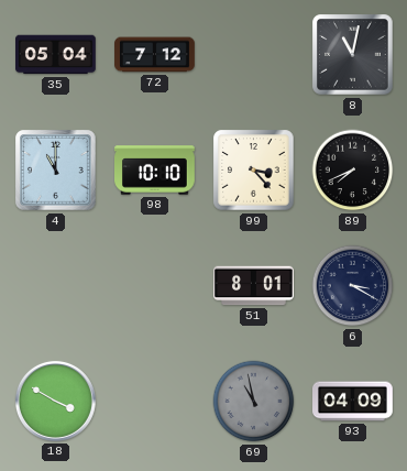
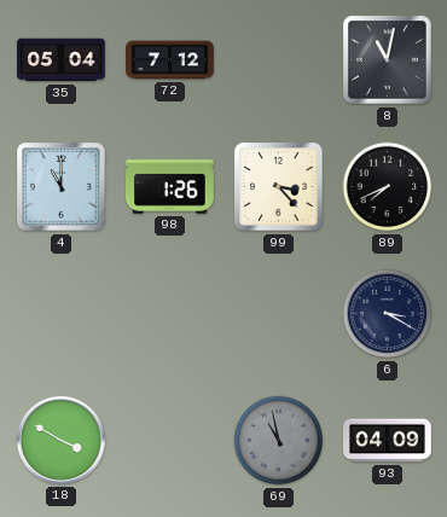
98: 10:10 -> 1:26
51: 8:01 -> none
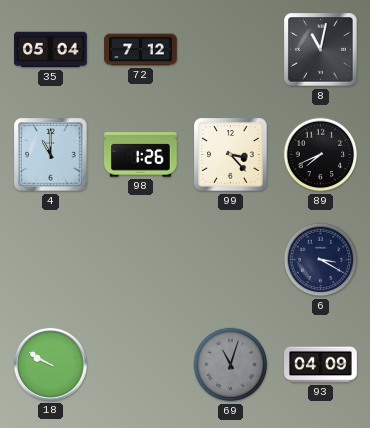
18: 3:50 -> 9:50
69: 10:58 -> 11:03
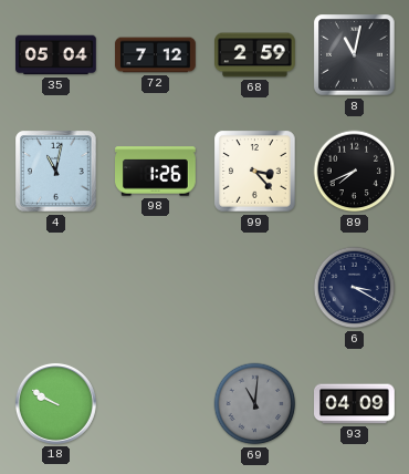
68: none -> 2:59
4: 11:00 -> 11:02
69: 11:03 -> 11:01
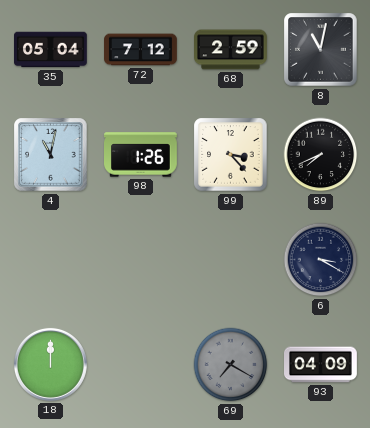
18: 9:50 -> 12:00
69: 11:01 -> 7:20
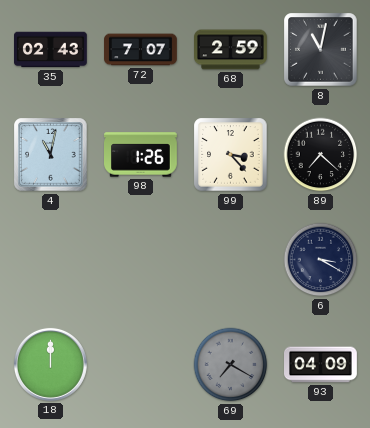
35: 05:04 -> 02:43
72: 7:12 -> 7:07
89: 7:41 -> 7:22
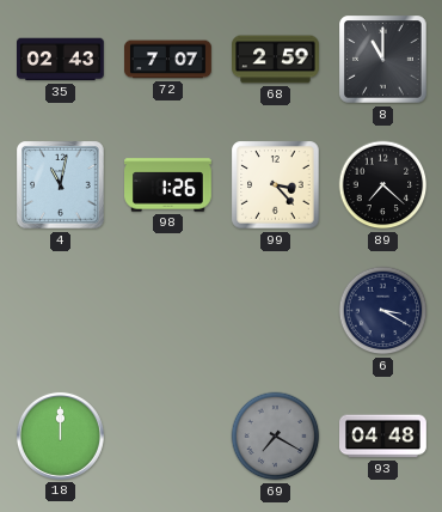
8: 11:02 -> 11:00
93: 04:09 -> 04:48
